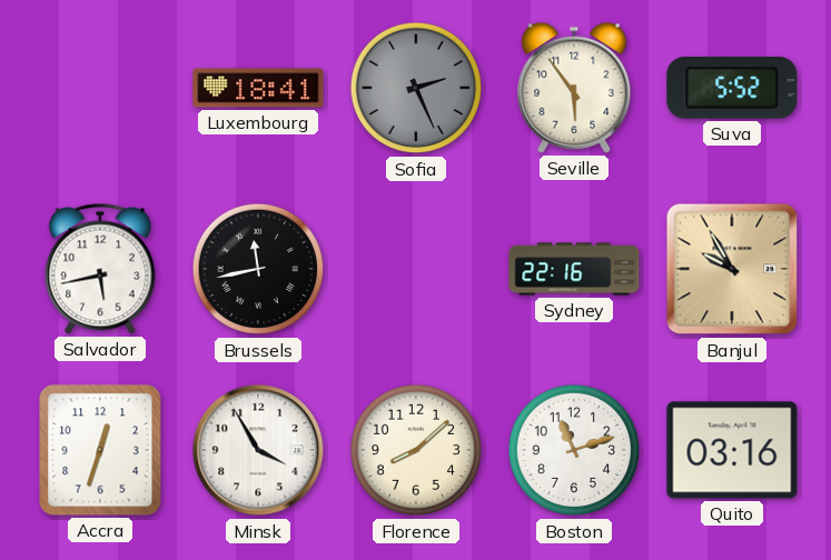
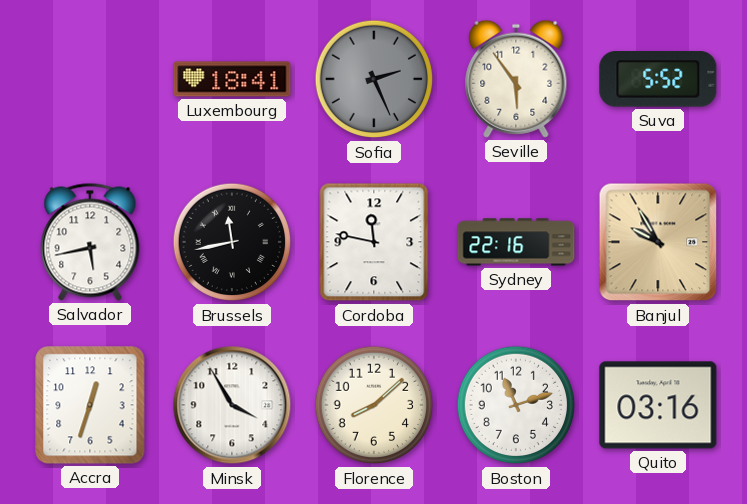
Cordoba: none -> 11:47
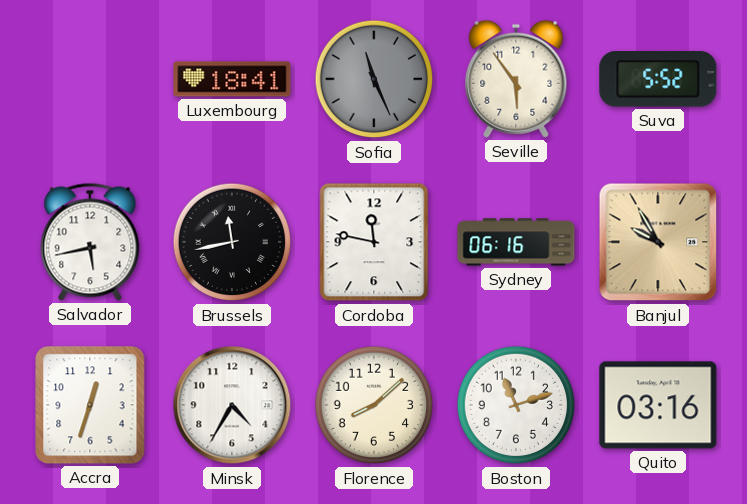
Sofia: 2:26 -> 11:26
Sydney: 22:16 -> 06:16
Minsk: 3:55 -> 4:35
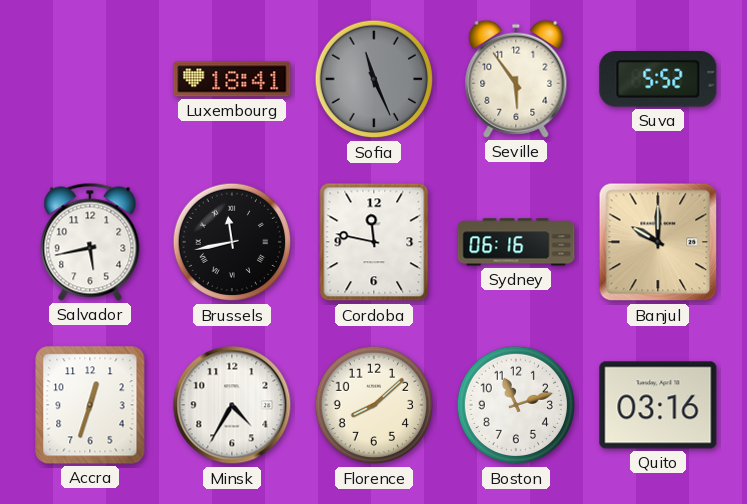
Banjul: 9:55 -> 10:00
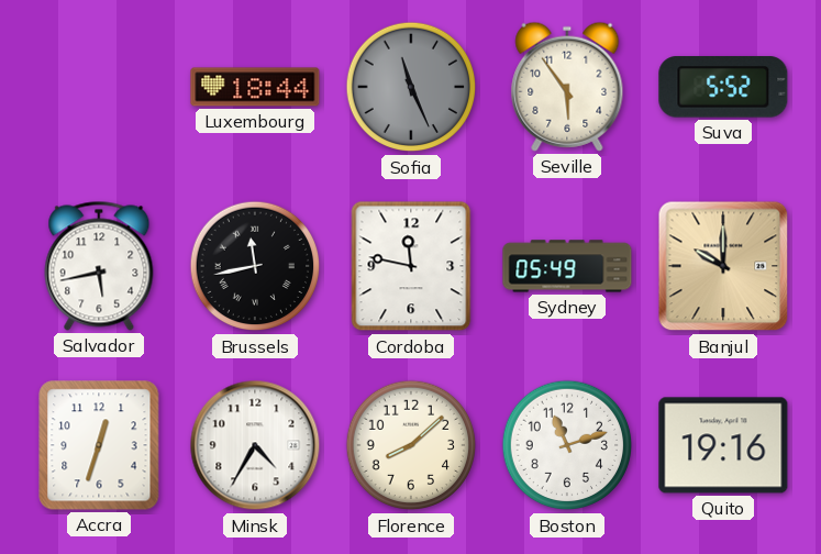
Luxembourg: 18:41 -> 18:44
Sydney: 06:16 -> 05:49
Quito: 03:16 -> 19:16
